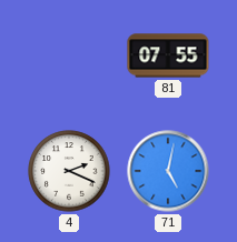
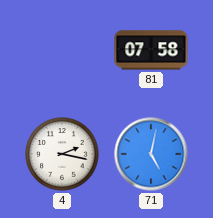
81: 07:55 -> 07:58
4: 2:19 -> 2:17
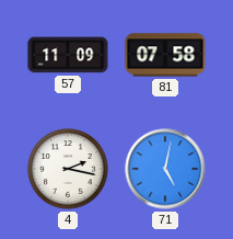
57: none -> 11:09
